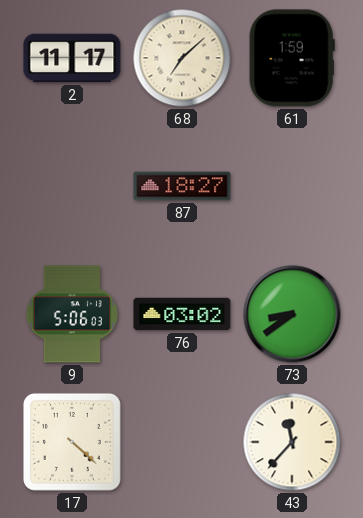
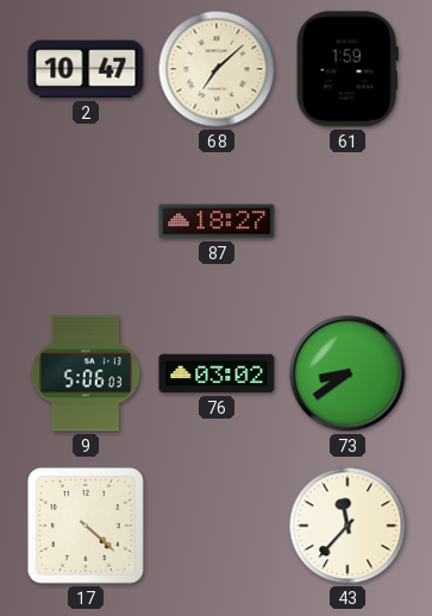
2: 11:17 -> 10:47
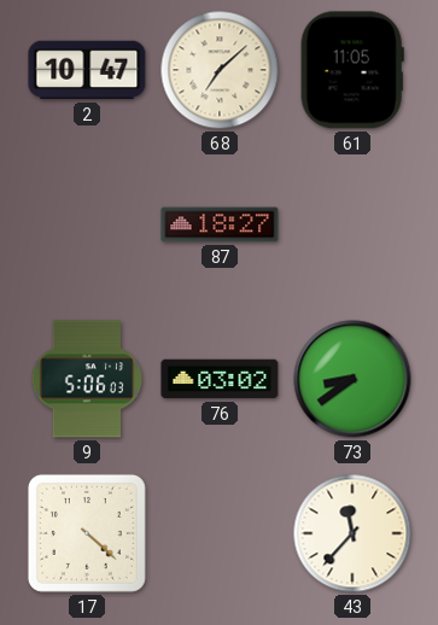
61: 1:59 -> 11:05
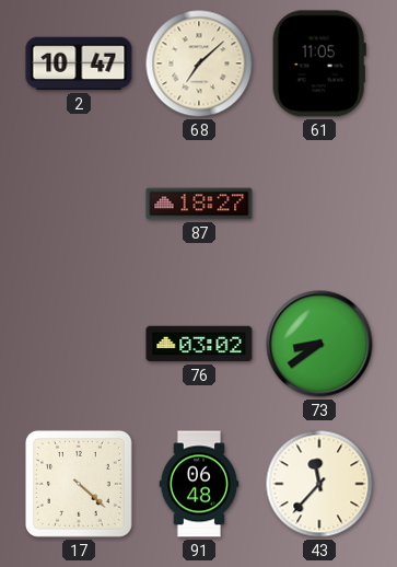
9: 5:06 -> none
91: none -> 06:48
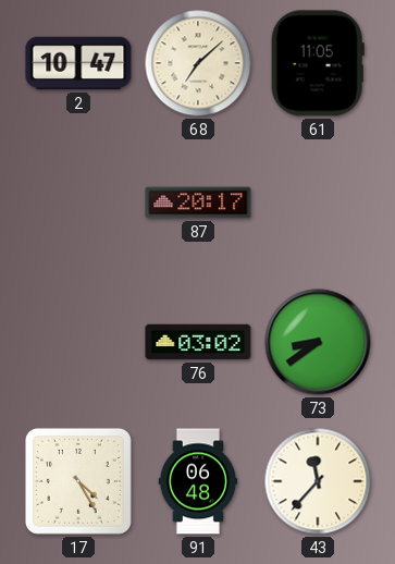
87: 18:27 -> 20:17
17: 4:22 -> 4:25
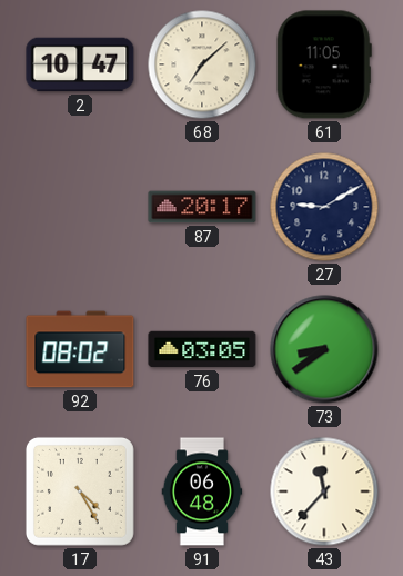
27: none -> 9:10
92: none -> 08:02
76: 03:02 -> 03:05
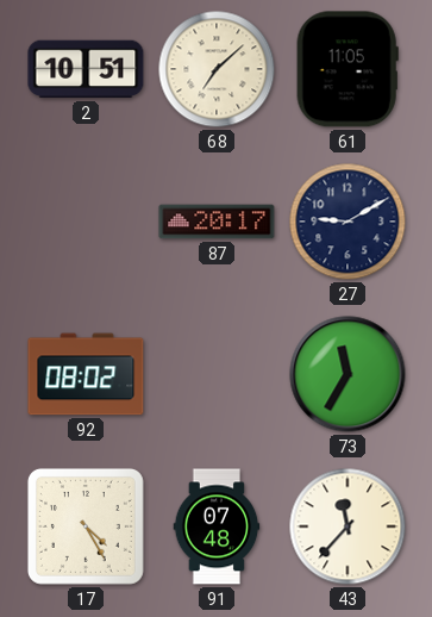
2: 10:47 -> 10:51
76: 03:05 -> none
73: 8:39 -> 11:35
91: 06:48 -> 07:48
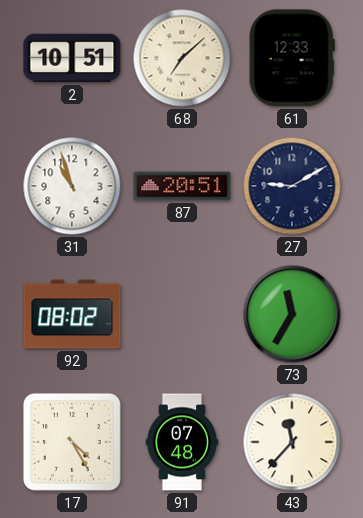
61: 11:05 -> 12:33
31: none -> 10:57
87: 20:17 -> 20:51
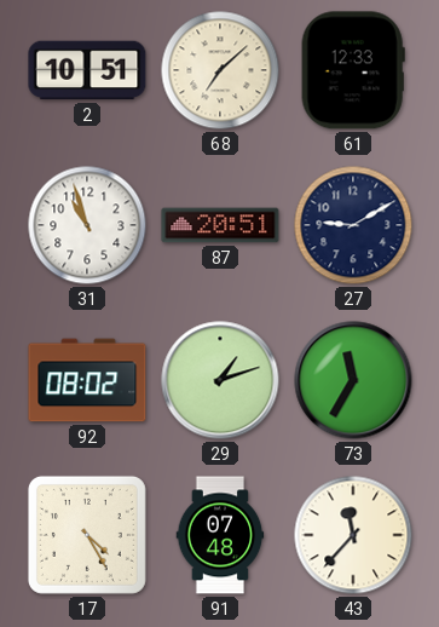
29: none -> 1:12
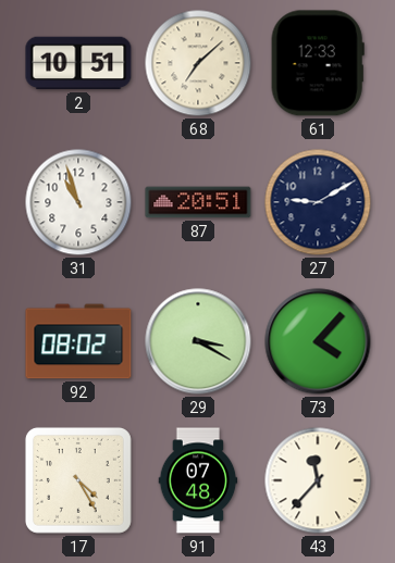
29: 1:12 -> 3:20
73: 11:35 -> 4:07
